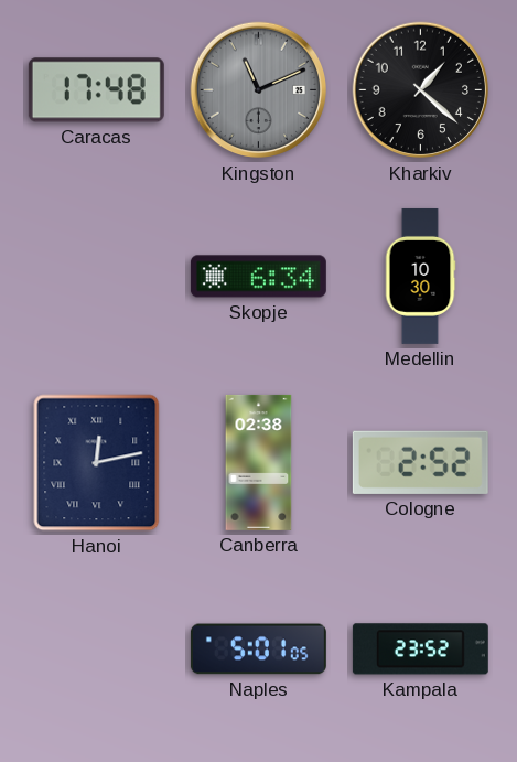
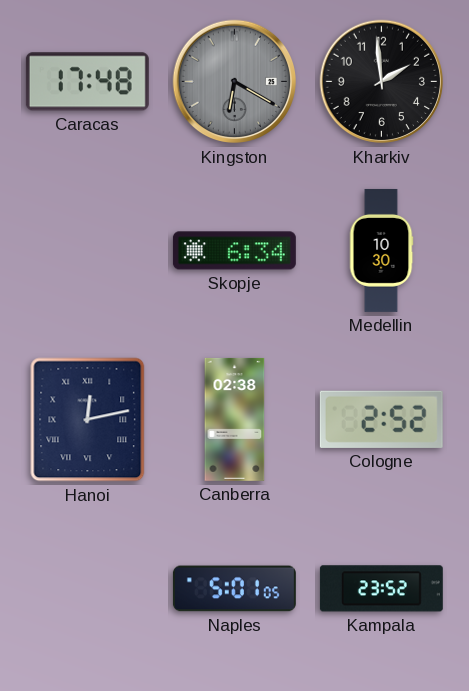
Kingston: 11:11 -> 6:20
Kharkiv: 1:22 -> 1:59
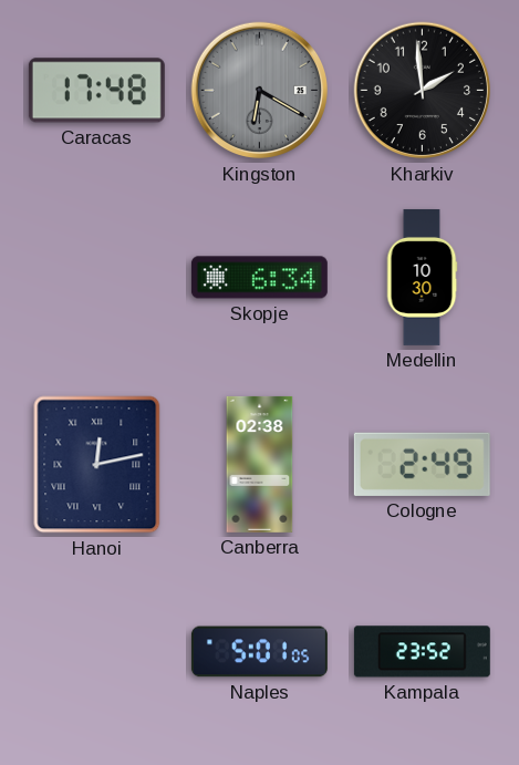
Cologne: 2:52 -> 2:49
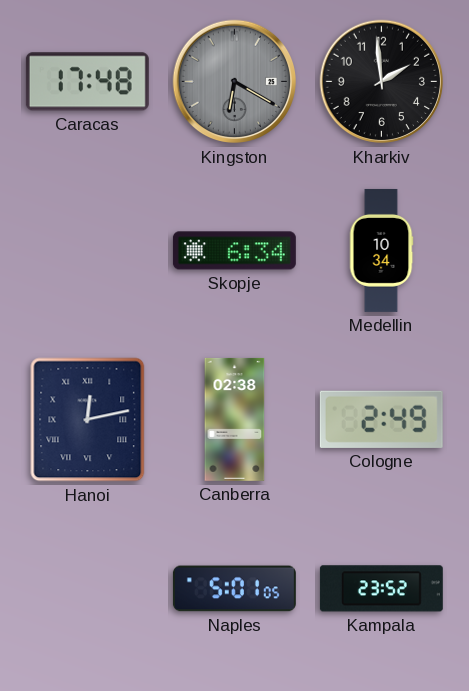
Medellin: 10:30 -> 10:34
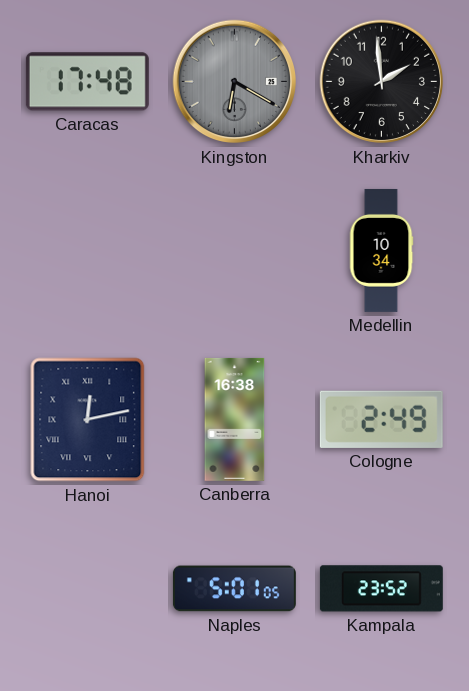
Skopje: 6:34 -> none
Canberra: 02:38 -> 16:38
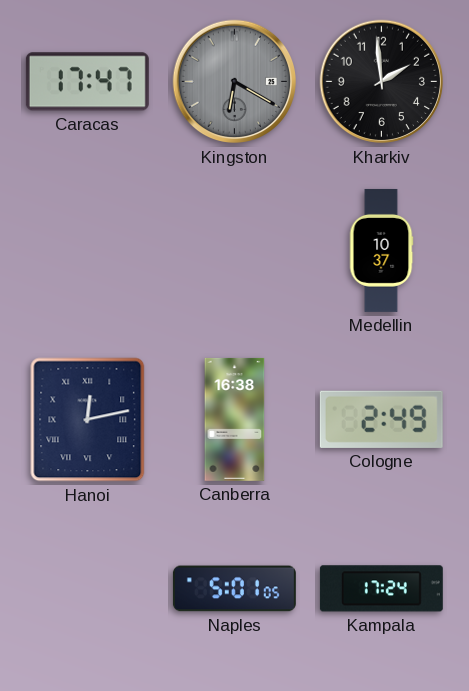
Caracas: 17:48 -> 17:47
Medellin: 10:34 -> 10:37
Kampala: 23:52 -> 17:24
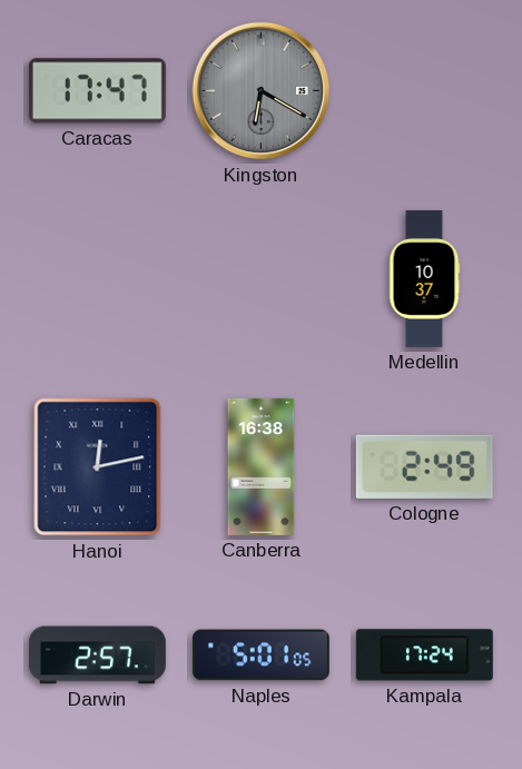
Kharkiv: 1:59 -> none
Darwin: none -> 2:57
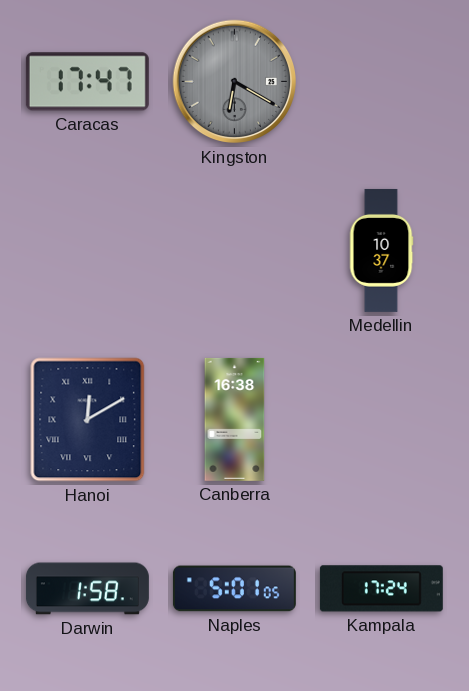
Hanoi: 12:13 -> 12:10
Cologne: 2:49 -> none
Darwin: 2:57 -> 1:58
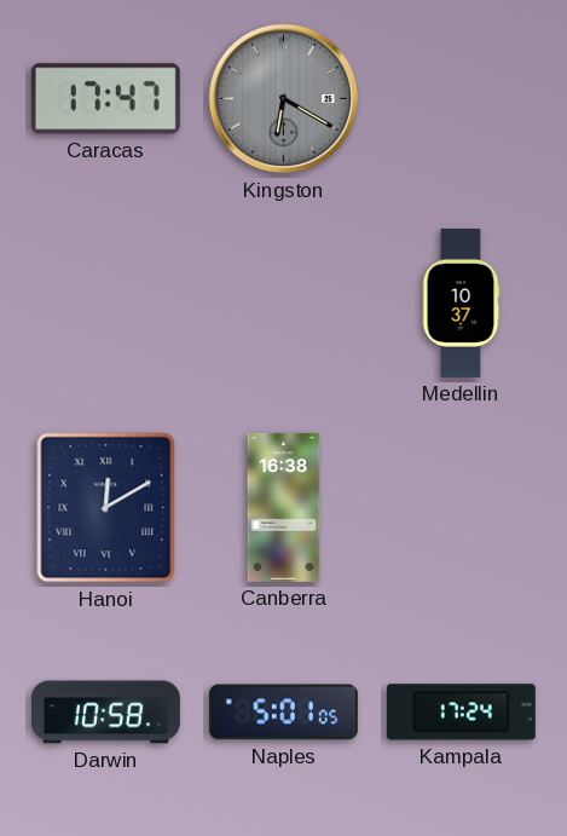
Darwin: 1:58 -> 10:58
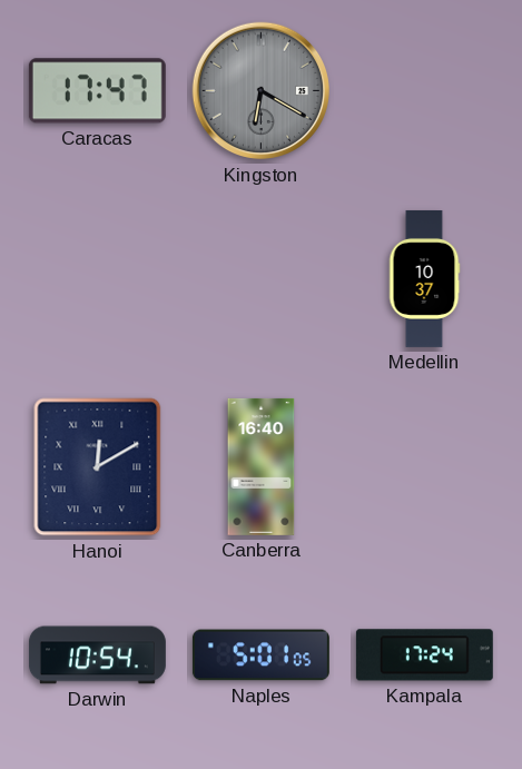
Canberra: 16:38 -> 16:40
Darwin: 10:58 -> 10:54
